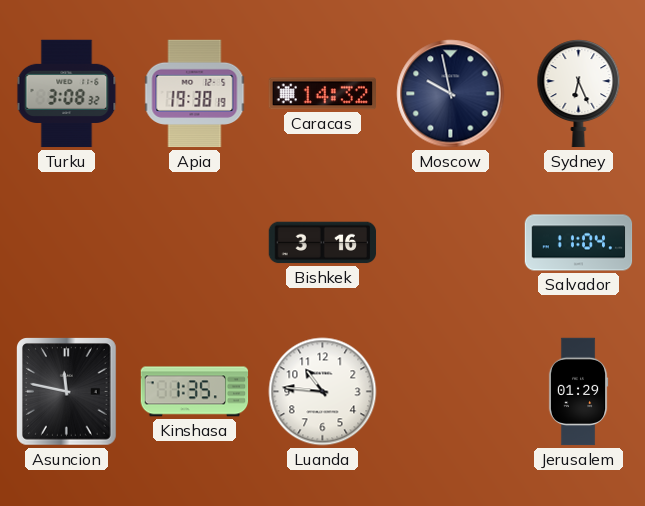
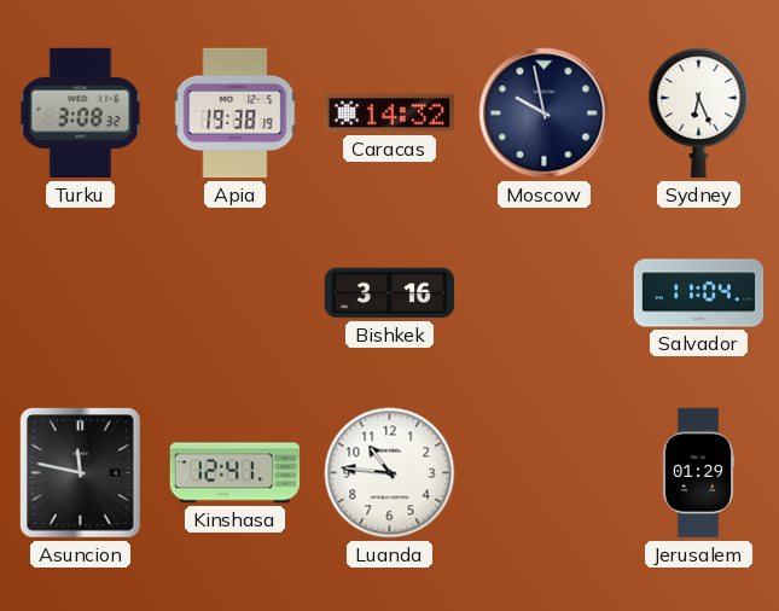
Kinshasa: 1:35 -> 12:41
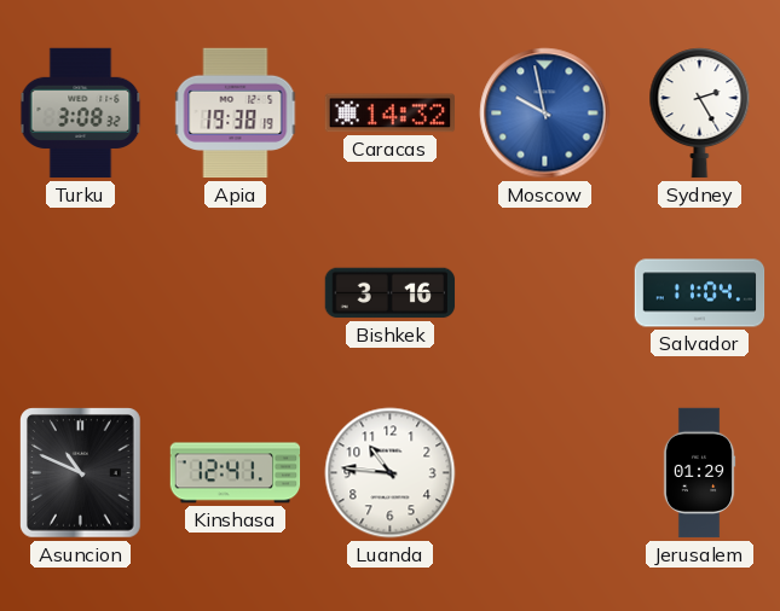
Moscow dial: navy -> blue
Sydney: 6:26 -> 2:25
Asuncion: 11:47 -> 10:49
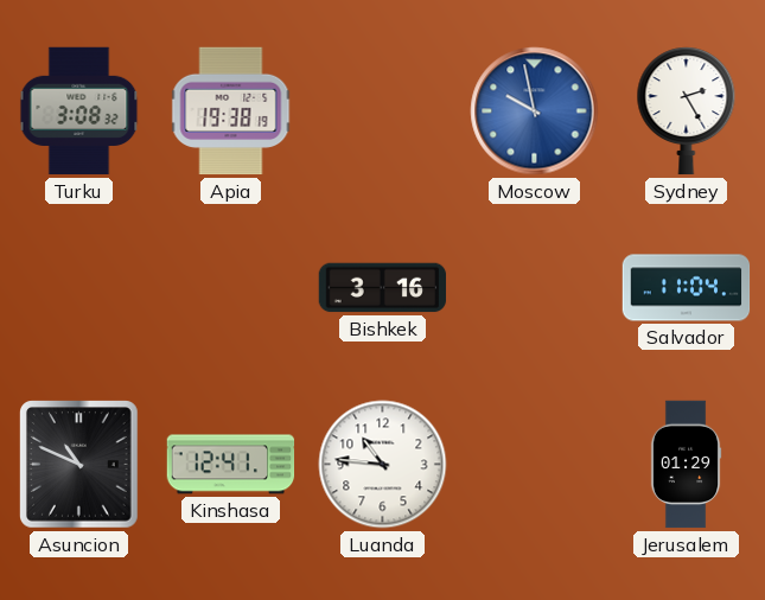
Caracas: 14:32 -> none
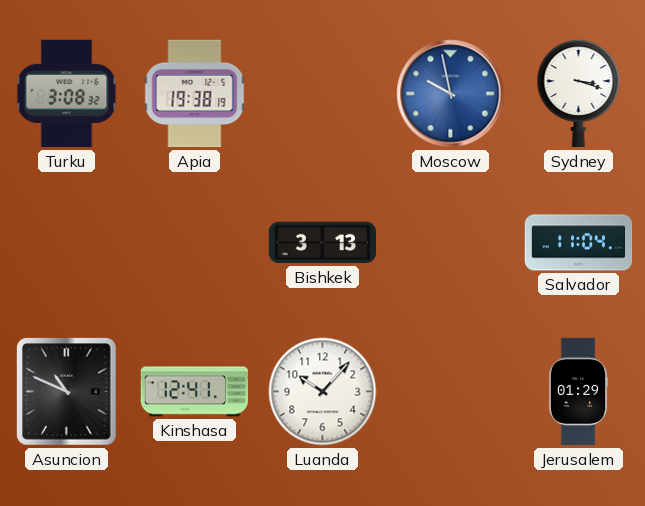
Sydney: 2:25 -> 3:18
Bishkek: 3:16 -> 3:13
Luanda: 10:46 -> 10:07
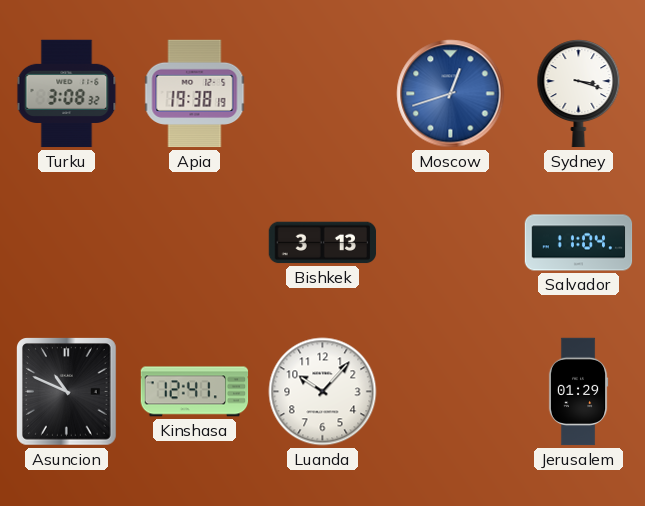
Moscow: 9:58 -> 12:42
